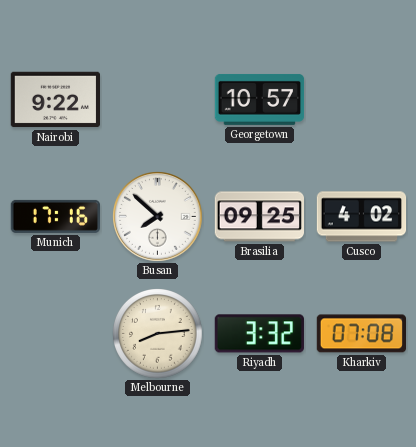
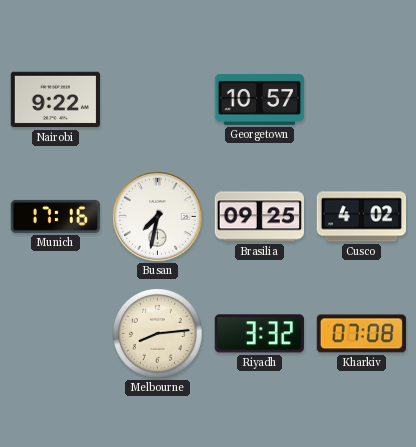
Busan: 7:52 -> 7:32
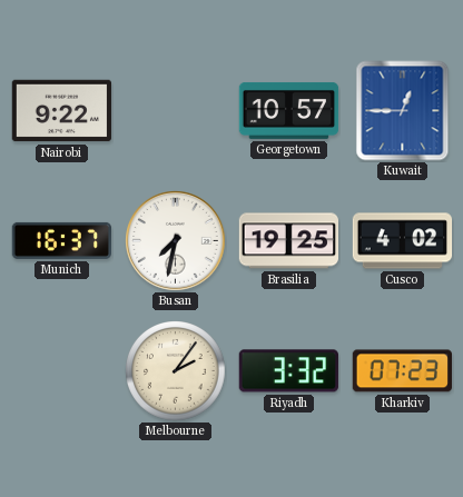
Kuwait: none -> 12:45
Munich: 17:16 -> 16:37
Brasilia: 09:25 -> 19:25
Melbourne: 8:14 -> 2:06
Kharkiv: 07:08 -> 07:23
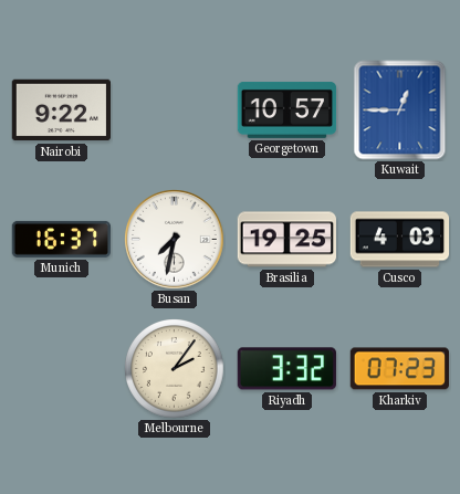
Cusco: 4:02 -> 4:03
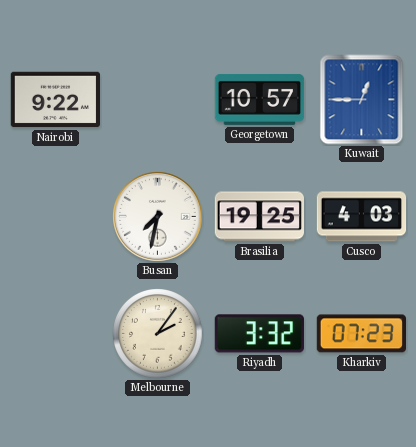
Munich: 16:37 -> none
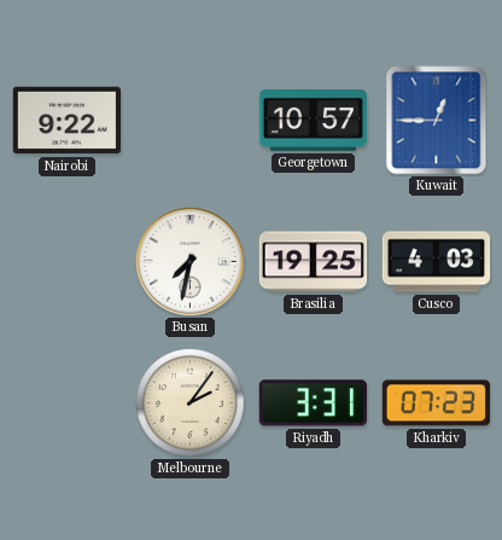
Riyadh: 3:32 -> 3:31
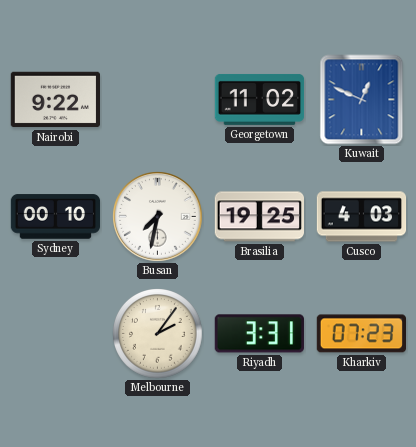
Georgetown: 10:57 -> 11:02
Kuwait: 12:45 -> 12:49
Sydney: none -> 00:10
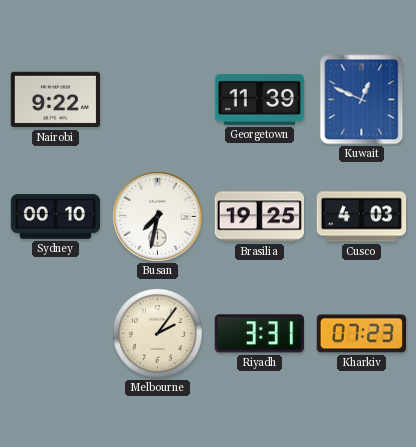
Georgetown: 11:02 -> 11:39
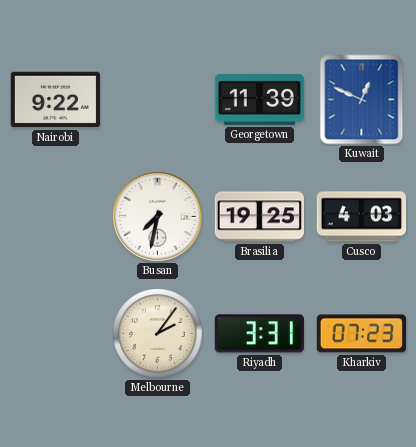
Sydney: 00:10 -> none
